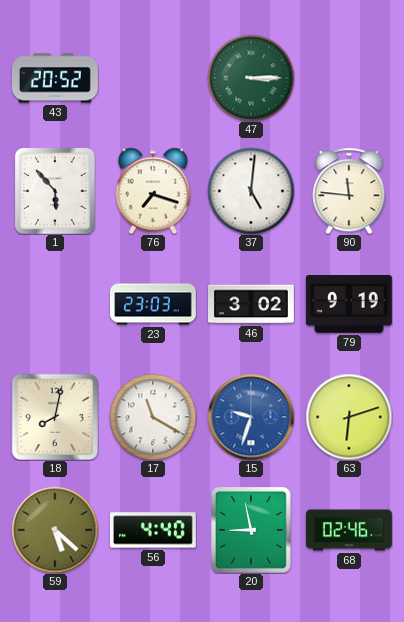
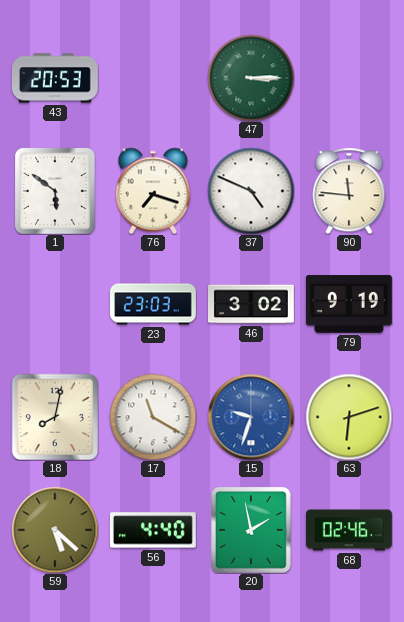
43: 20:52 -> 20:53
1: 5:53 -> 5:51
37: 5:01 -> 4:49
20: 8:58 -> 1:58
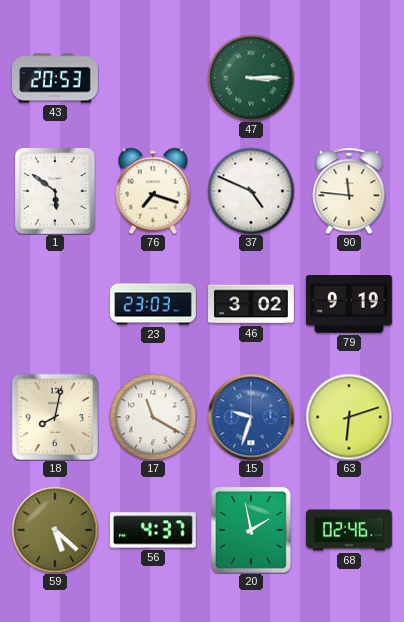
56: 4:40 -> 4:37
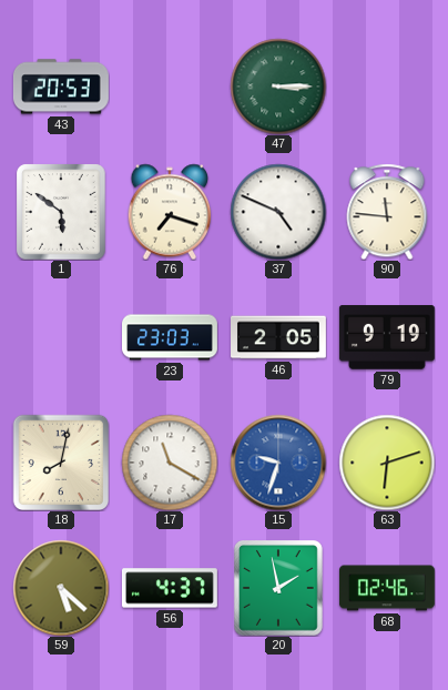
46: 3:02 -> 2:05
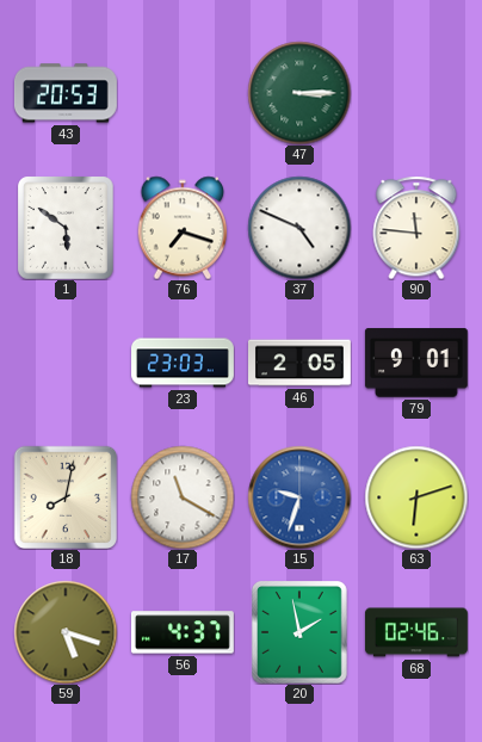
79: 9:19 -> 9:01
59: 5:22 -> 5:18
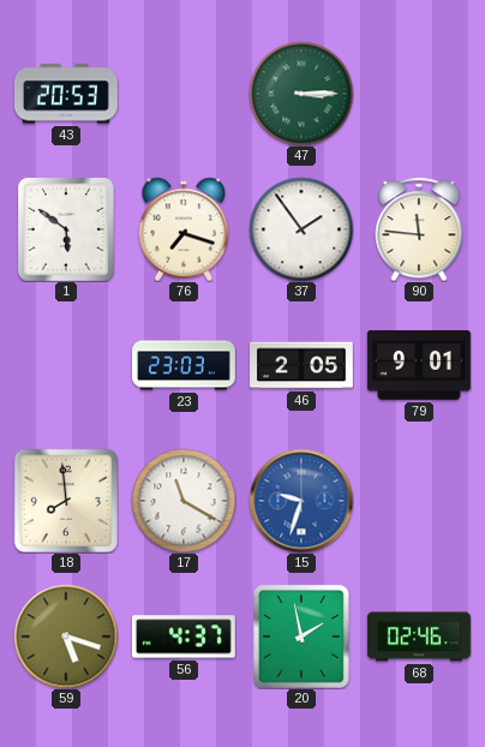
37: 4:49 -> 1:54
18: 8:02 -> 7:59
63: 6:12 -> none
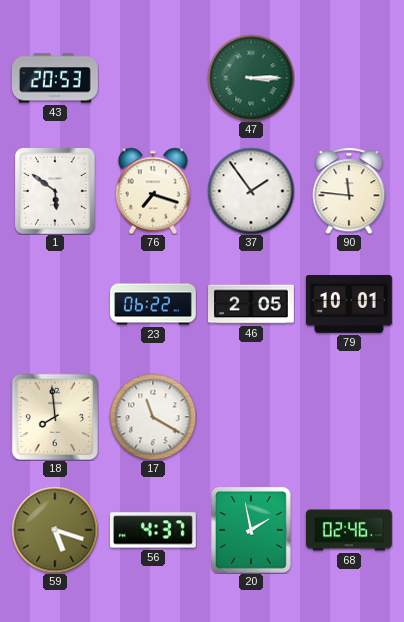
23: 23:03 -> 06:22
79: 9:01 -> 10:01
15: 9:33 -> none
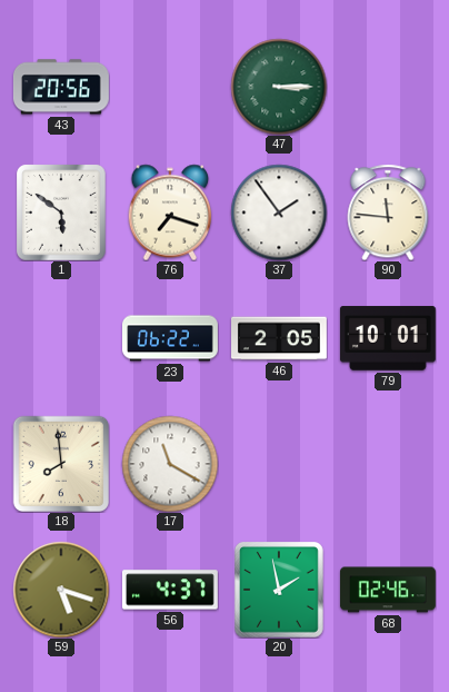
43: 20:53 -> 20:56
